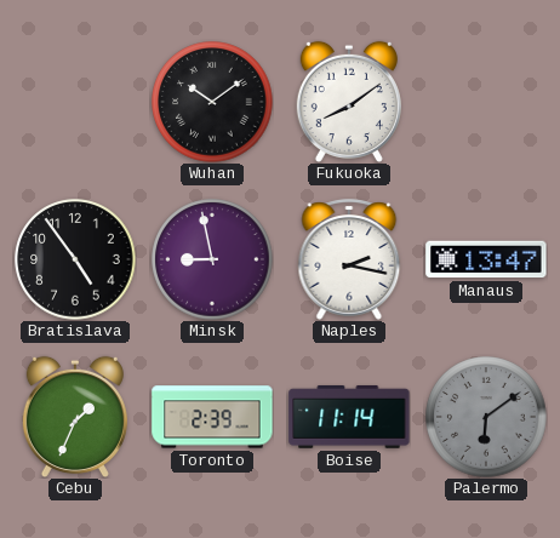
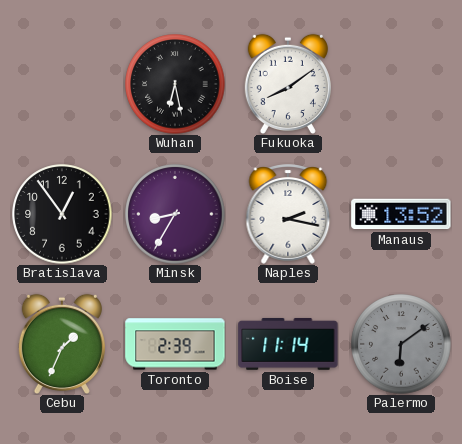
Wuhan: 10:09 -> 6:28
Bratislava: 4:54 -> 12:54
Minsk: 8:58 -> 8:35
Manaus: 13:47 -> 13:52
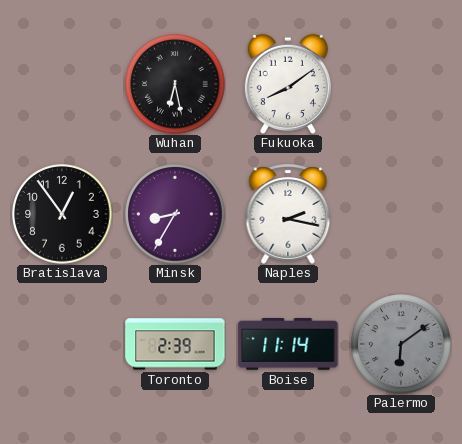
Manaus: 13:52 -> none
Cebu: 1:34 -> none
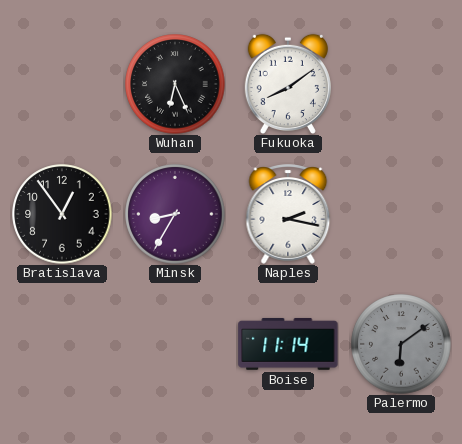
Wuhan: 6:28 -> 6:26
Toronto: 2:39 -> none
